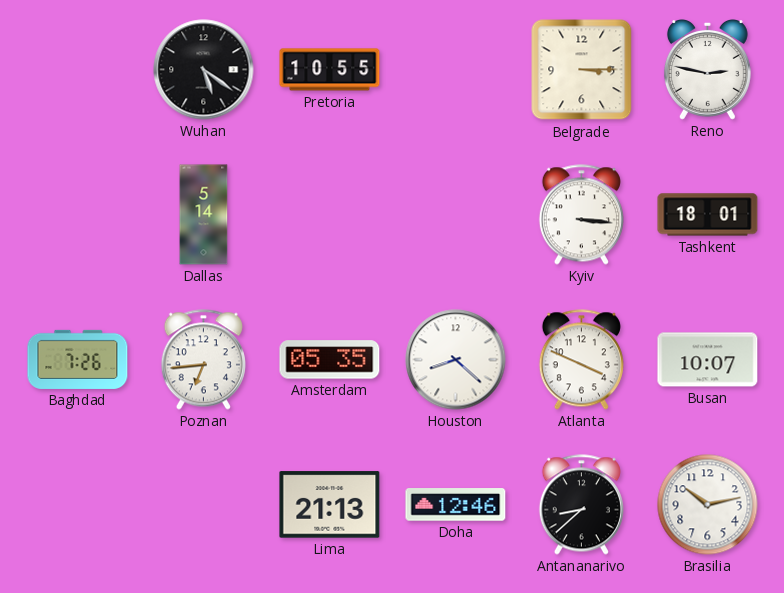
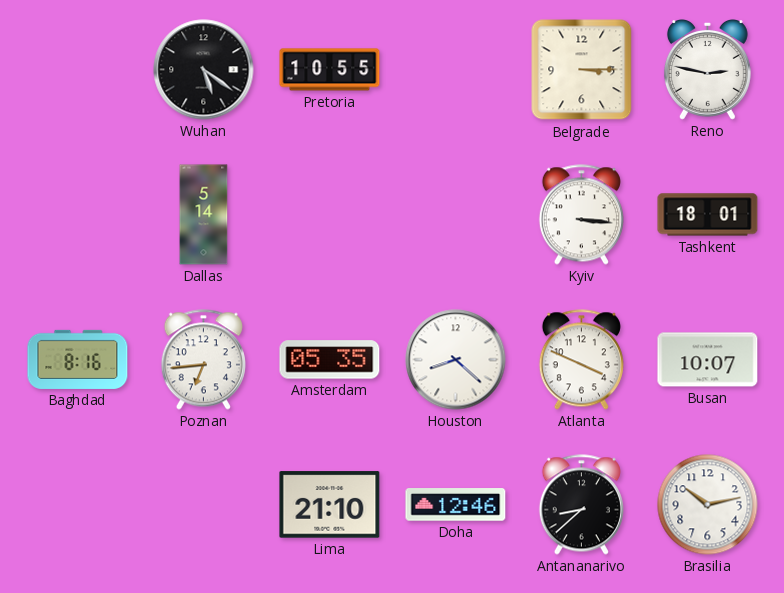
Baghdad: 7:26 -> 8:16
Lima: 21:13 -> 21:10
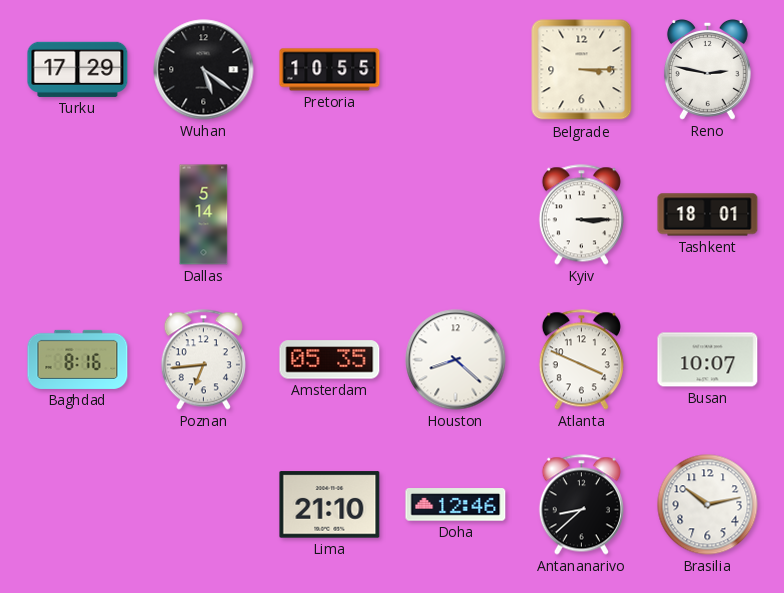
Turku: none -> 17:29
Kyiv: 3:16 -> 3:15
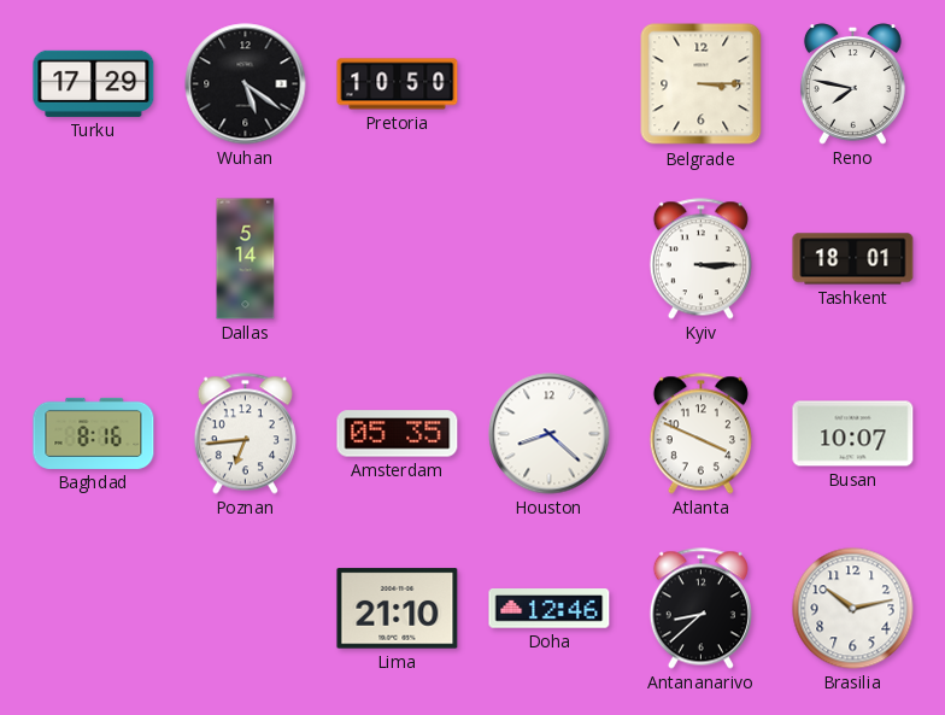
Pretoria: 10:55 -> 10:50
Reno: 2:47 -> 7:47
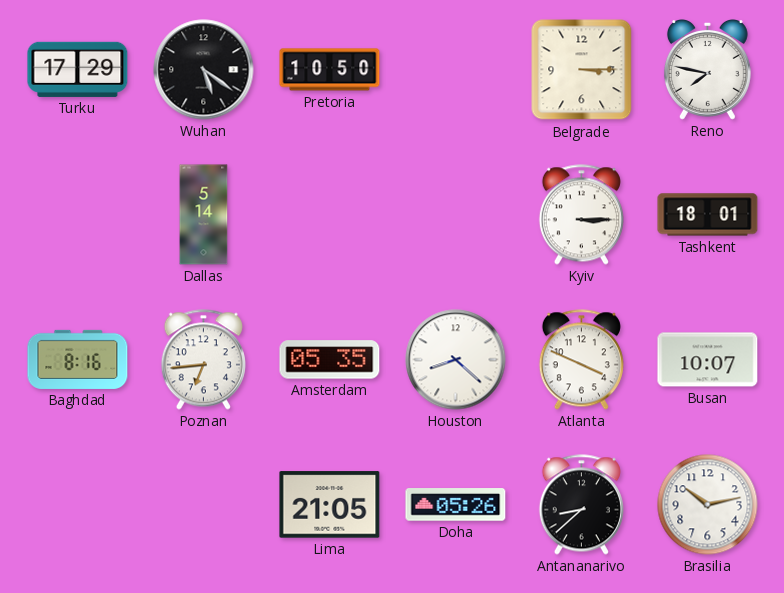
Lima: 21:10 -> 21:05
Doha: 12:46 -> 05:26
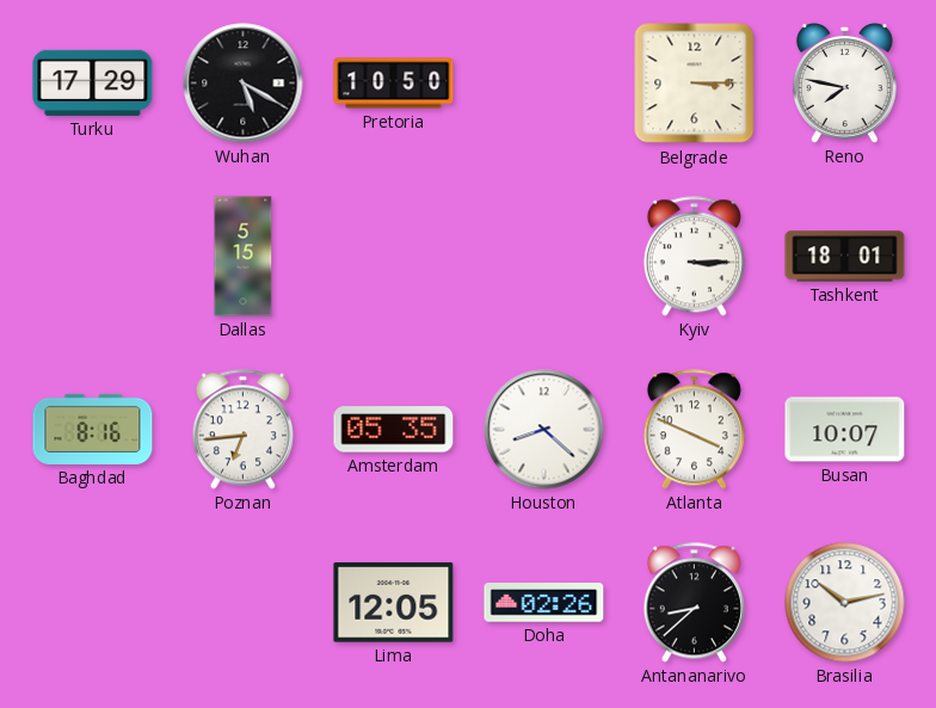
Wuhan: 5:21 -> 5:20
Dallas: 5:14 -> 5:15
Lima: 21:05 -> 12:05
Doha: 05:26 -> 02:26
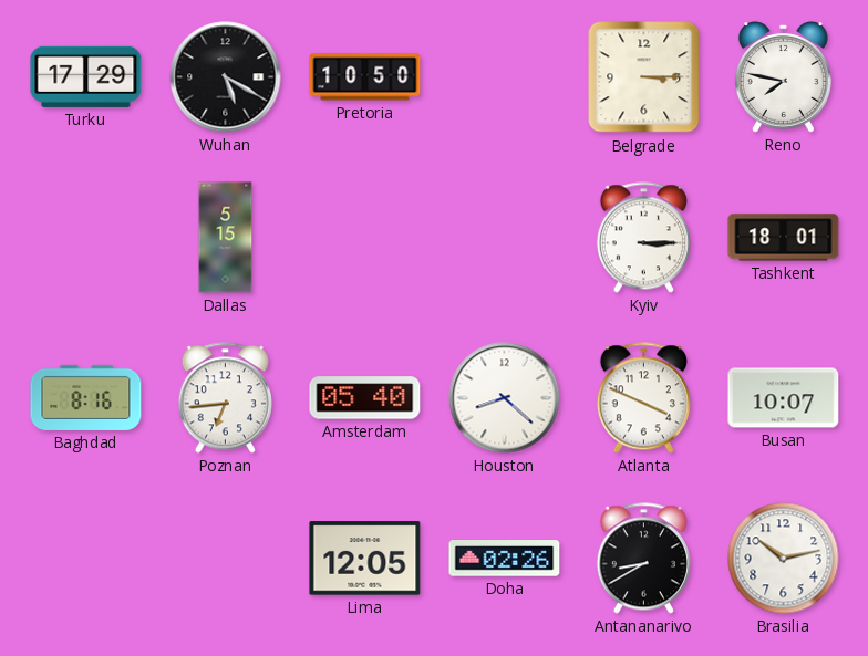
Amsterdam: 05:35 -> 05:40
Antananarivo: 8:38 -> 8:40
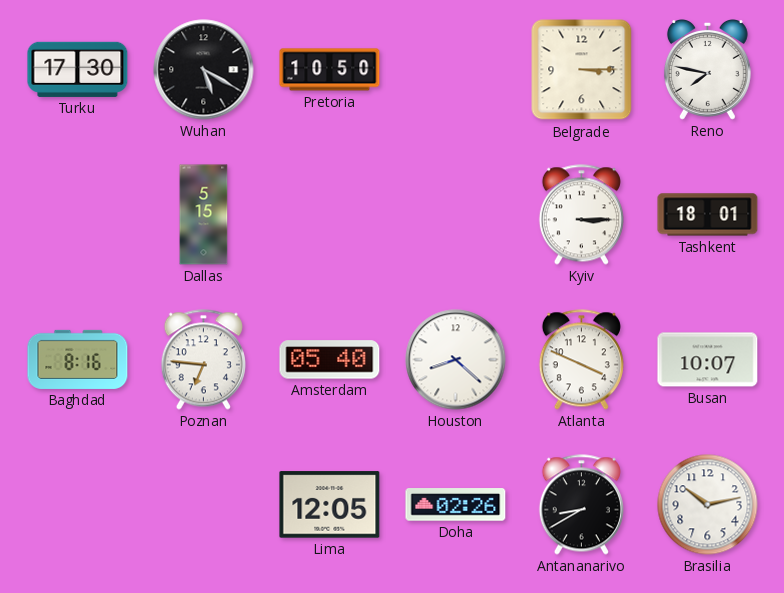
Turku: 17:29 -> 17:30
Poznan: 6:44 -> 6:46
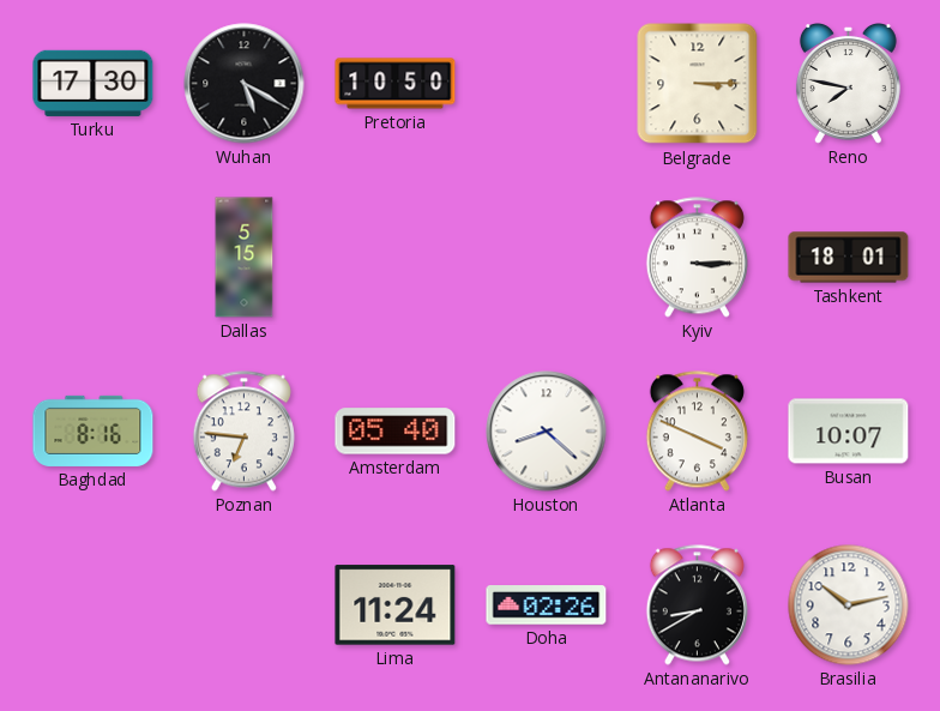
Lima: 12:05 -> 11:24
